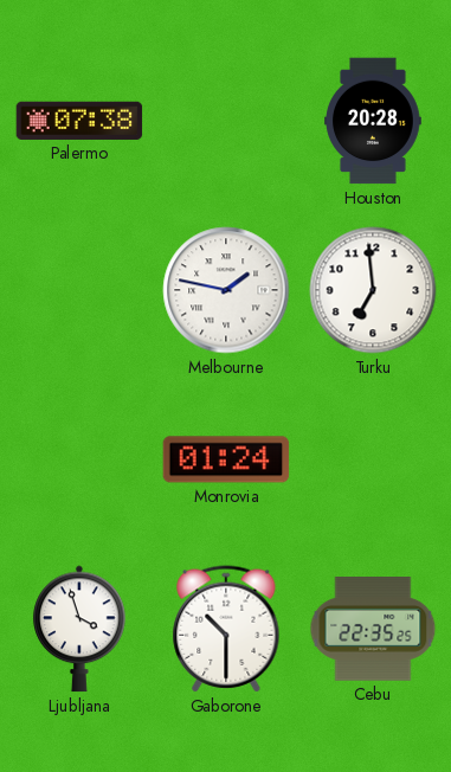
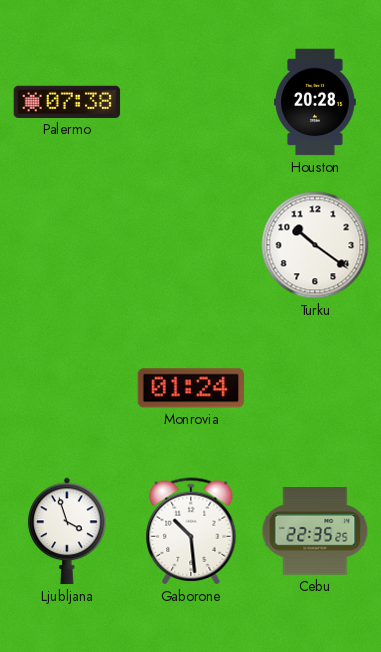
Melbourne: 1:47 -> none
Turku: 6:59 -> 10:21
Gaborone: 10:30 -> 10:29
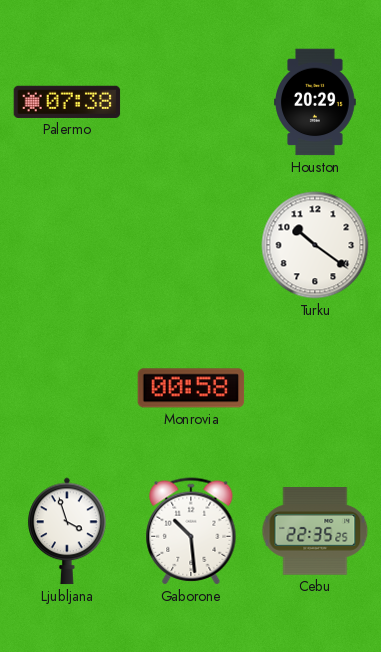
Houston: 20:28 -> 20:29
Monrovia: 01:24 -> 00:58
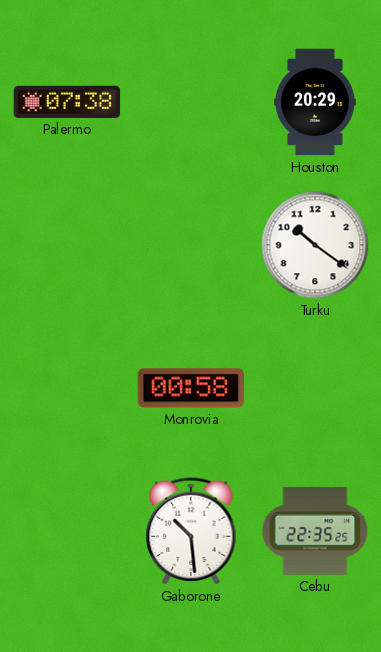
Ljubljana: 3:57 -> none
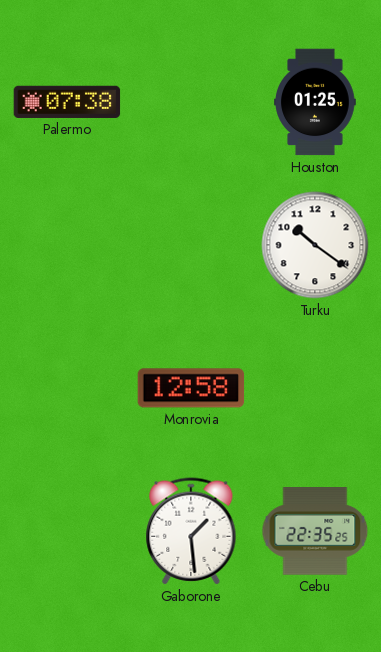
Houston: 20:29 -> 01:25
Monrovia: 00:58 -> 12:58
Gaborone: 10:29 -> 1:29
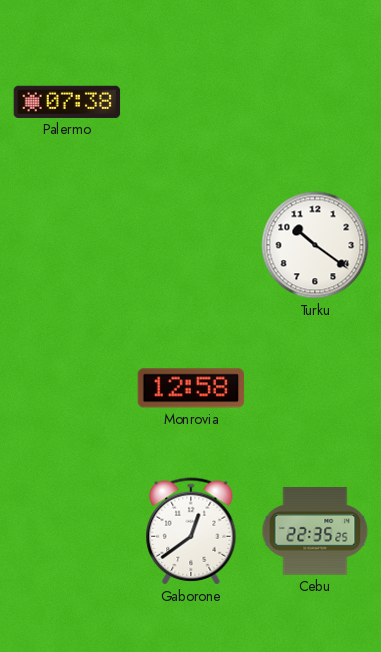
Houston: 01:25 -> none
Gaborone: 1:29 -> 12:39
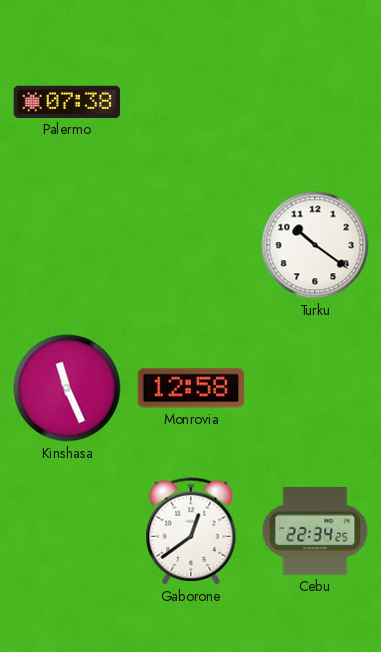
Kinshasa: none -> 11:26
Cebu: 22:35 -> 22:34
